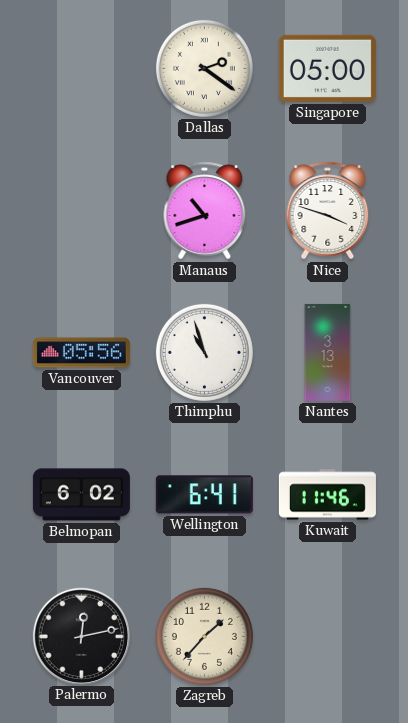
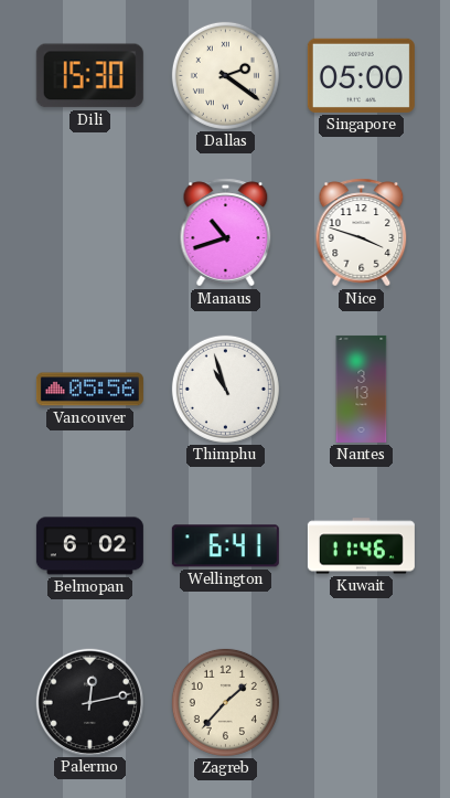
Dili: none -> 15:30
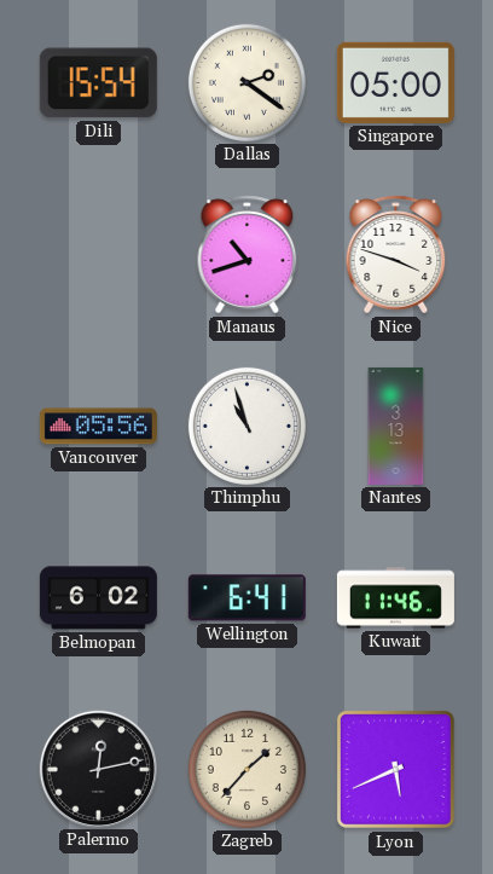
Dili: 15:30 -> 15:54
Lyon: none -> 5:41
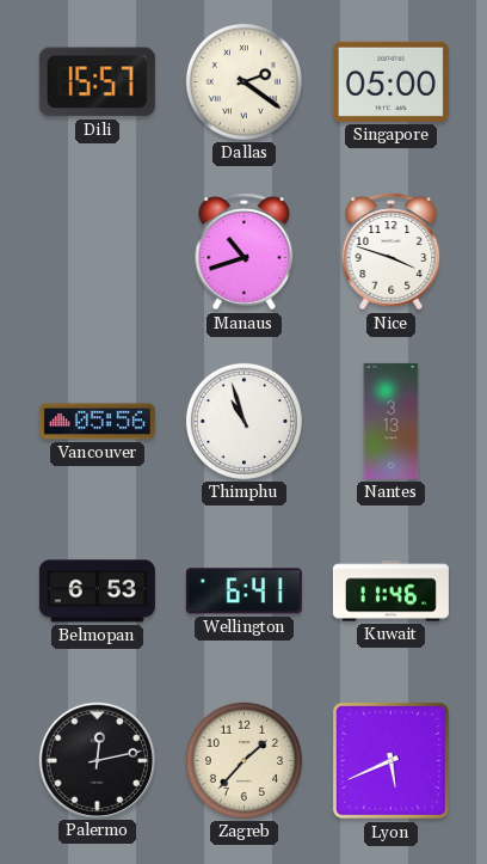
Dili: 15:54 -> 15:57
Belmopan: 6:02 -> 6:53
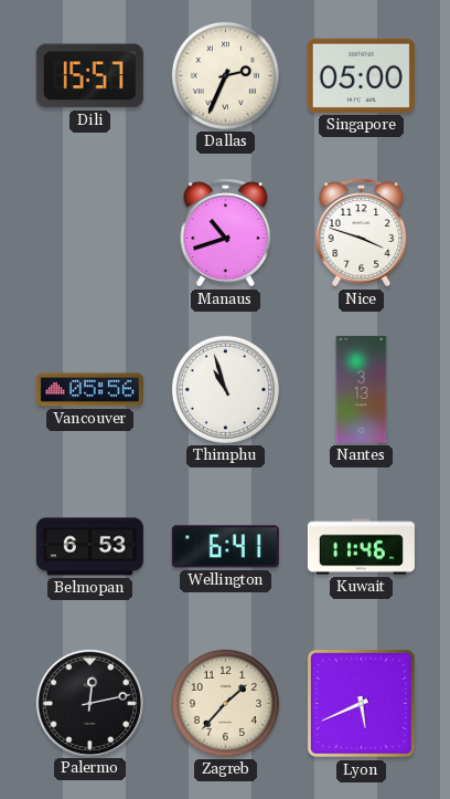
Dallas: 2:21 -> 2:34
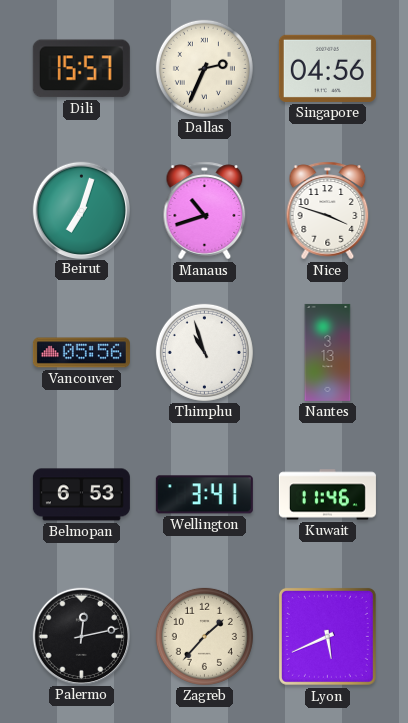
Singapore: 05:00 -> 04:56
Beirut: none -> 7:03
Wellington: 6:41 -> 3:41
